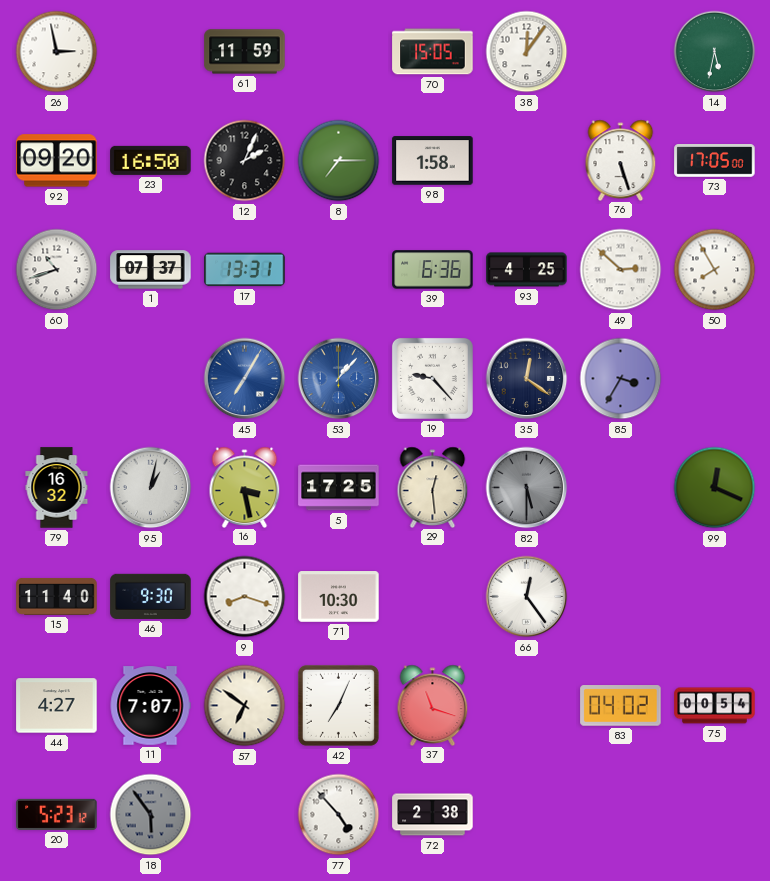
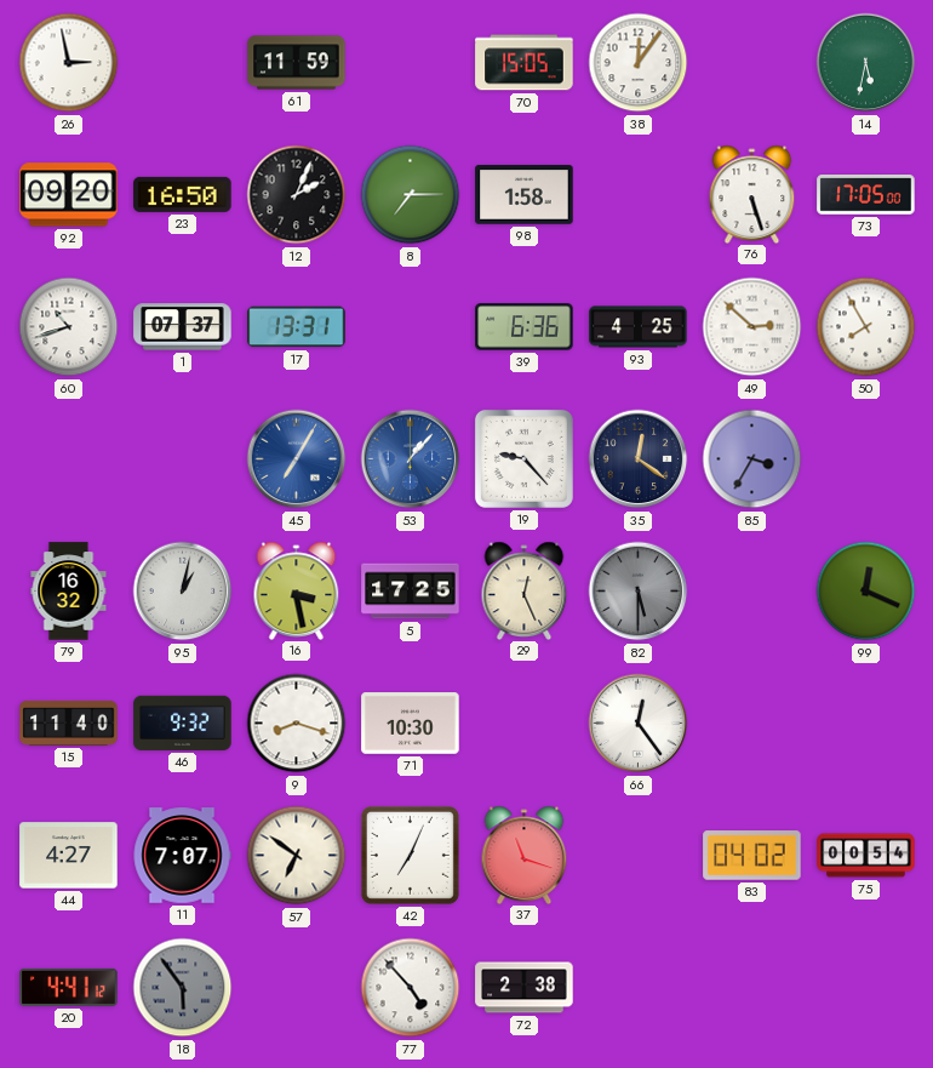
29: 12:29 -> 12:26
46: 9:30 -> 9:32
20: 5:23 -> 4:41
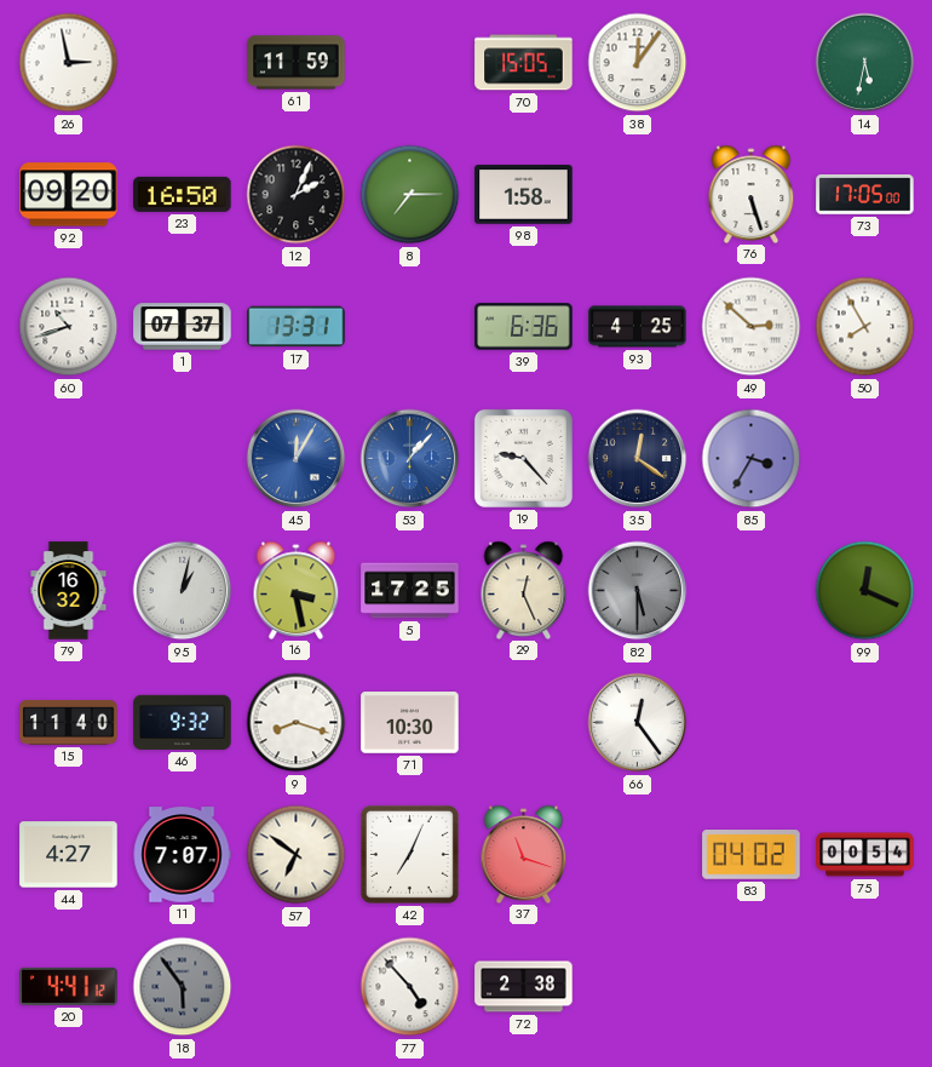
45: 7:05 -> 12:05
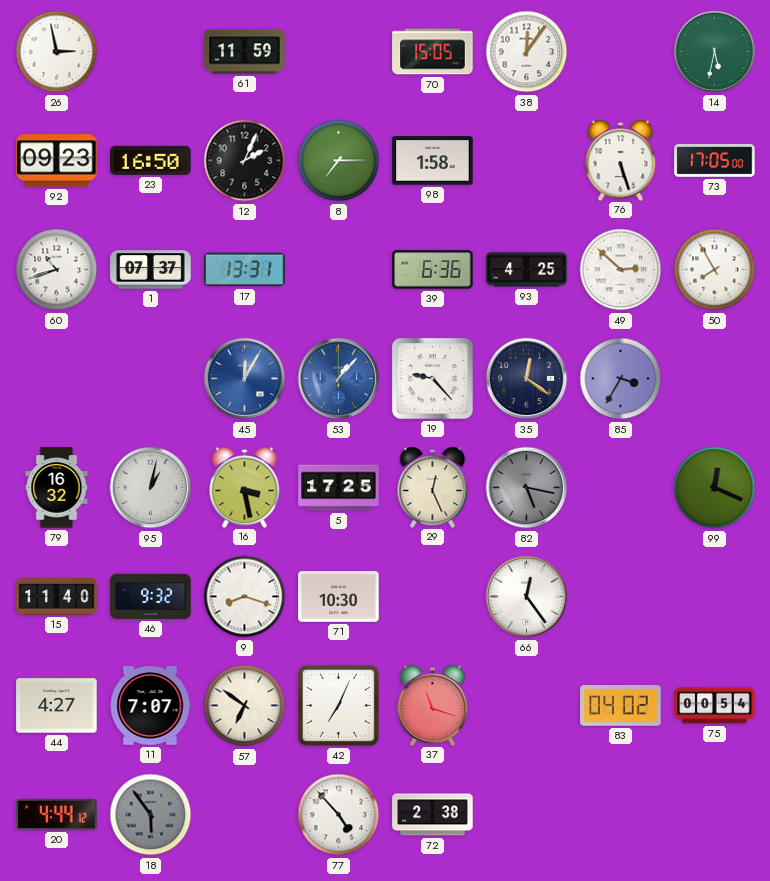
92: 09:20 -> 09:23
82: 5:30 -> 5:17
20: 4:41 -> 4:44
